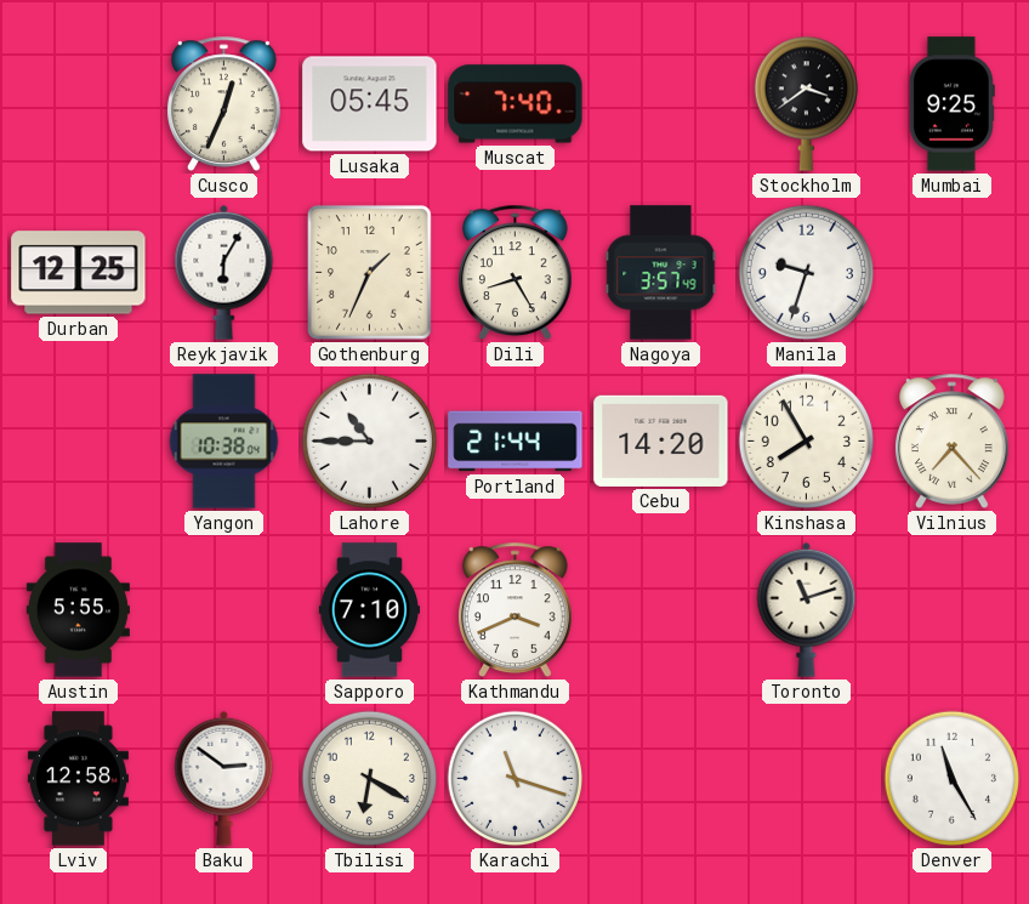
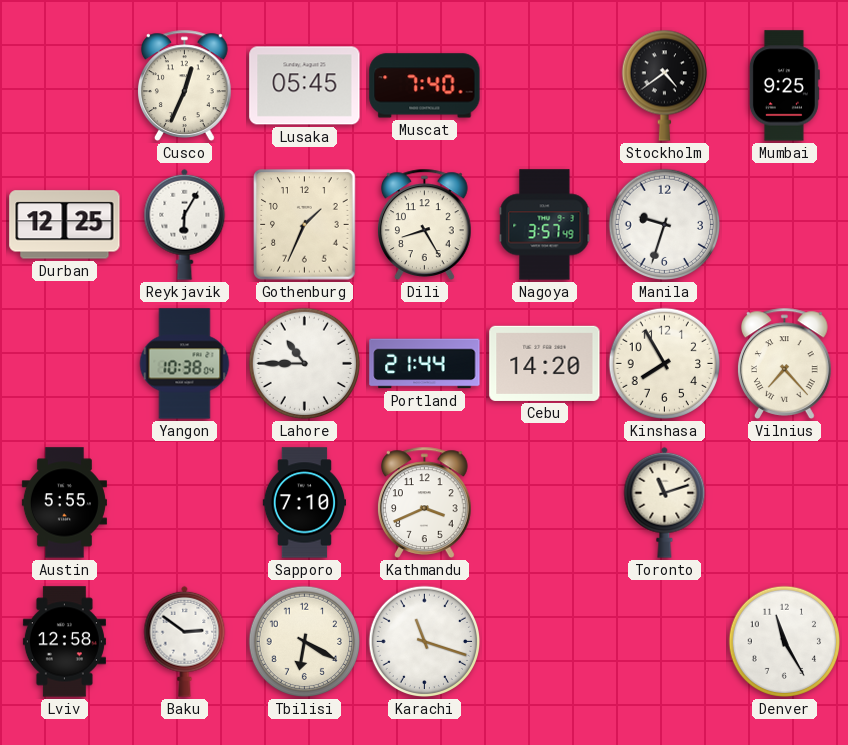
Stockholm: 3:39 -> 4:39
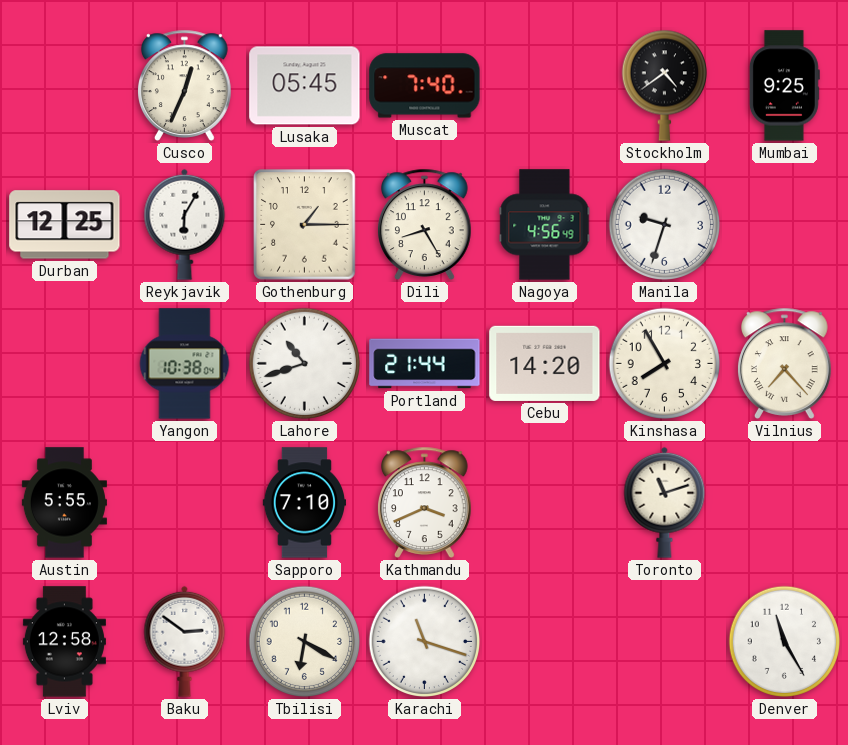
Gothenburg: 1:34 -> 1:15
Nagoya: 3:57 -> 4:56
Lahore: 10:45 -> 10:42
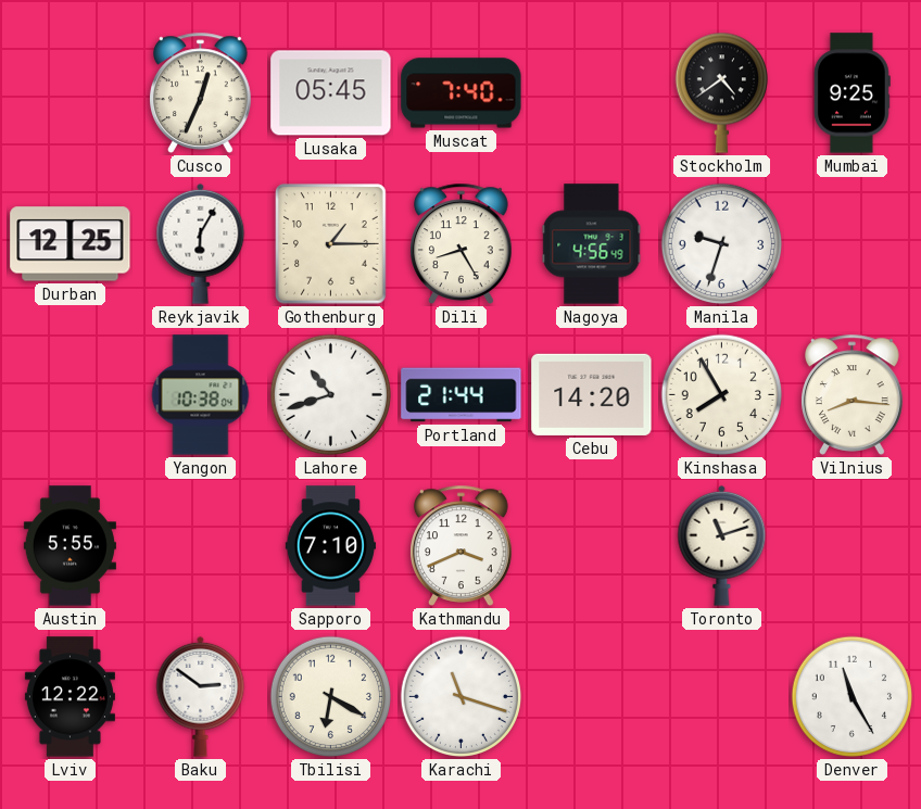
Vilnius: 7:23 -> 8:16
Lviv: 12:58 -> 12:22
